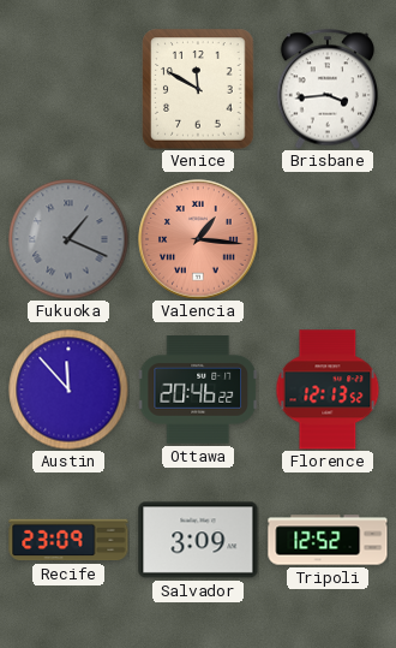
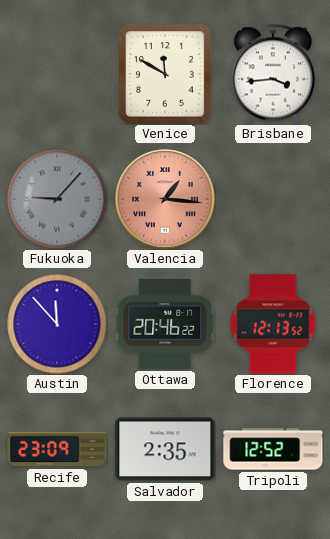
Fukuoka: 1:19 -> 9:07
Salvador: 3:09 -> 2:35
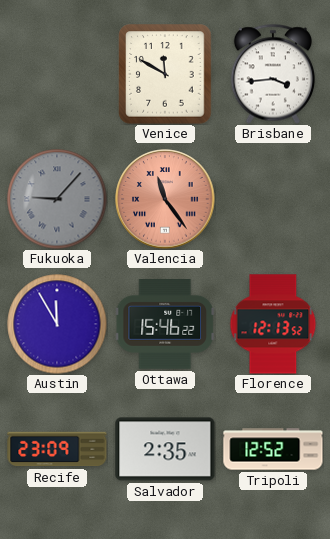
Valencia: 1:16 -> 11:24
Austin: 11:53 -> 11:55
Ottawa: 20:46 -> 15:46
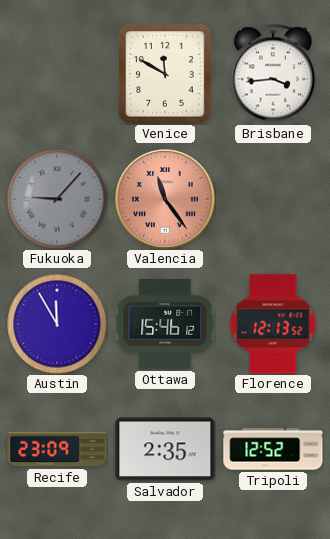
Ottawa: 15:46:22 -> 15:46:12
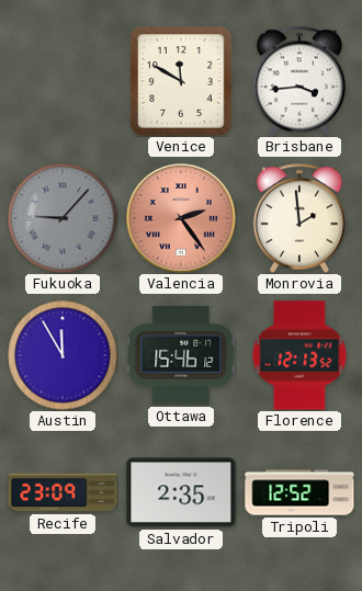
Valencia: 11:24 -> 2:24
Monrovia: none -> 1:59
